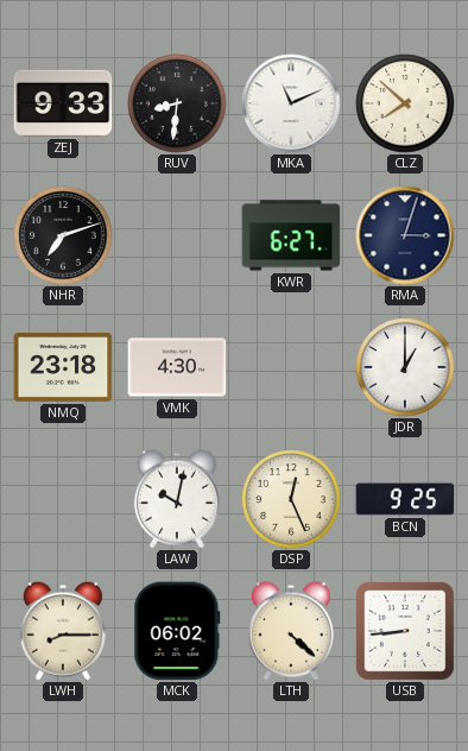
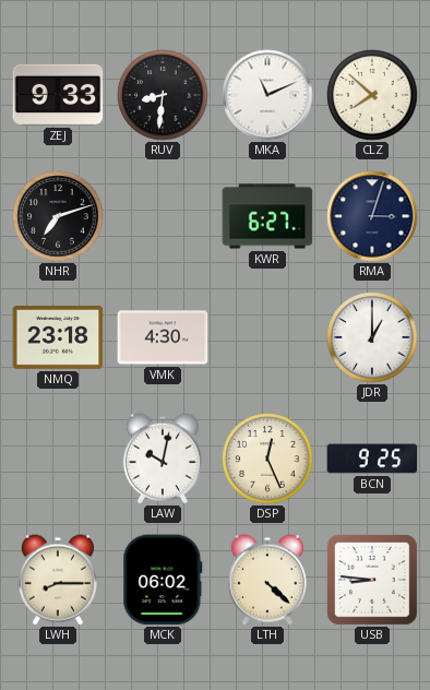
USB: 8:44 -> 8:46
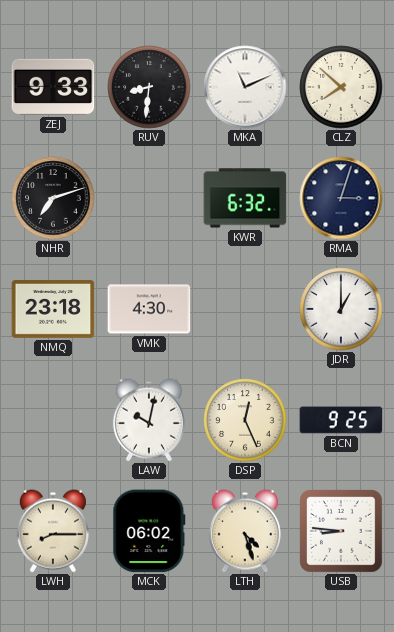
KWR: 6:27 -> 6:32
LTH: 4:22 -> 4:27
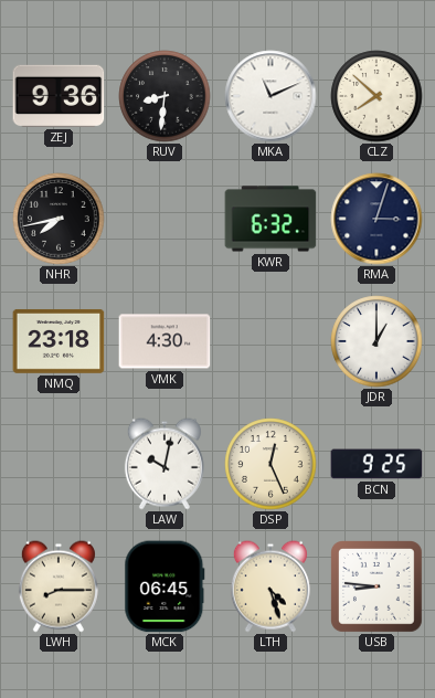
ZEJ: 9:33 -> 9:36
NHR: 7:12 -> 7:43
MCK: 06:02 -> 06:45
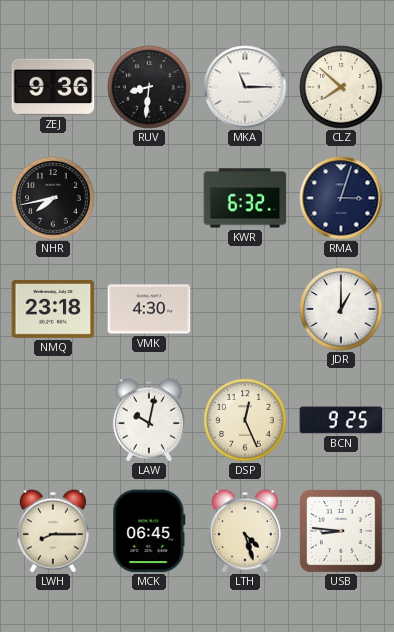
MKA: 11:11 -> 11:15
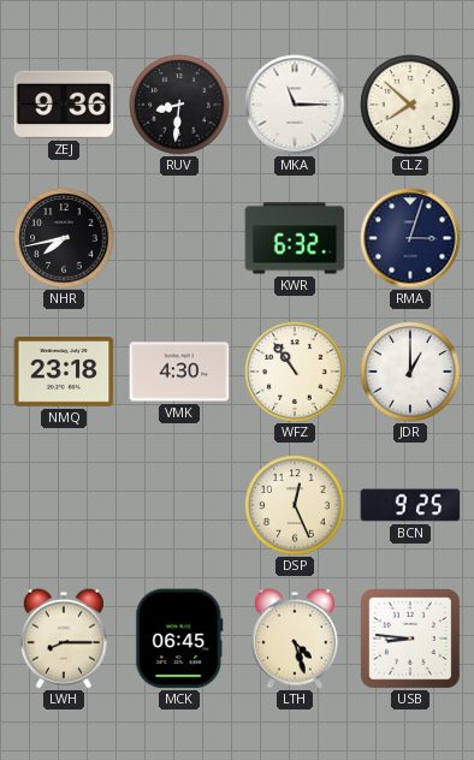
WFZ: none -> 10:54
LAW: 10:02 -> none
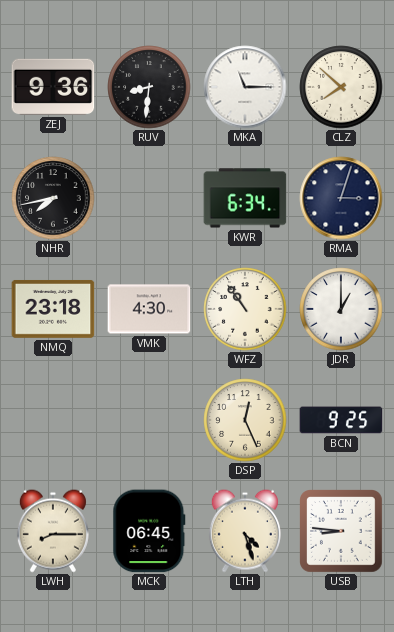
KWR: 6:32 -> 6:34
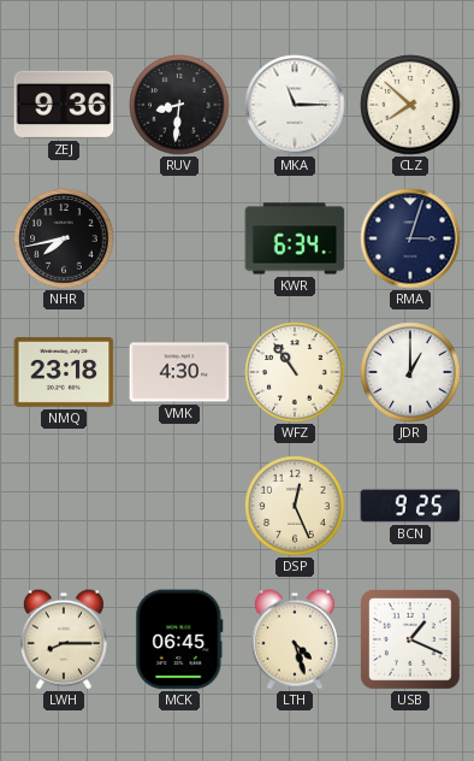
USB: 8:46 -> 1:19
